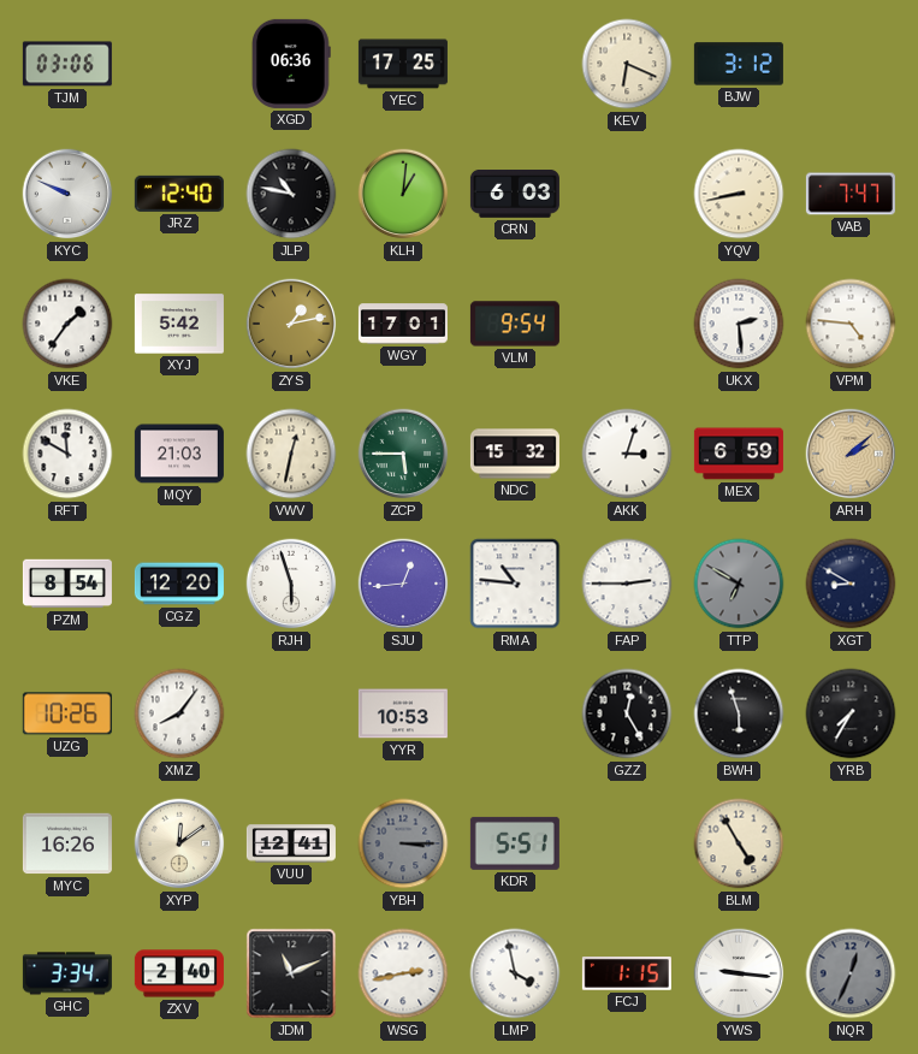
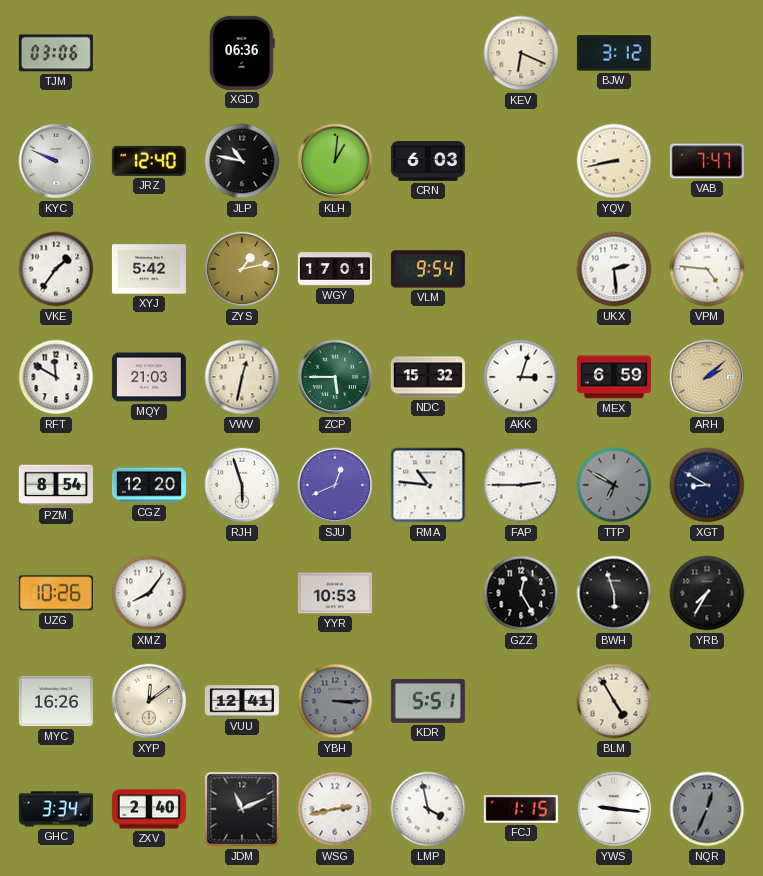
YEC: 17:25 -> none
SJU: 12:44 -> 12:41
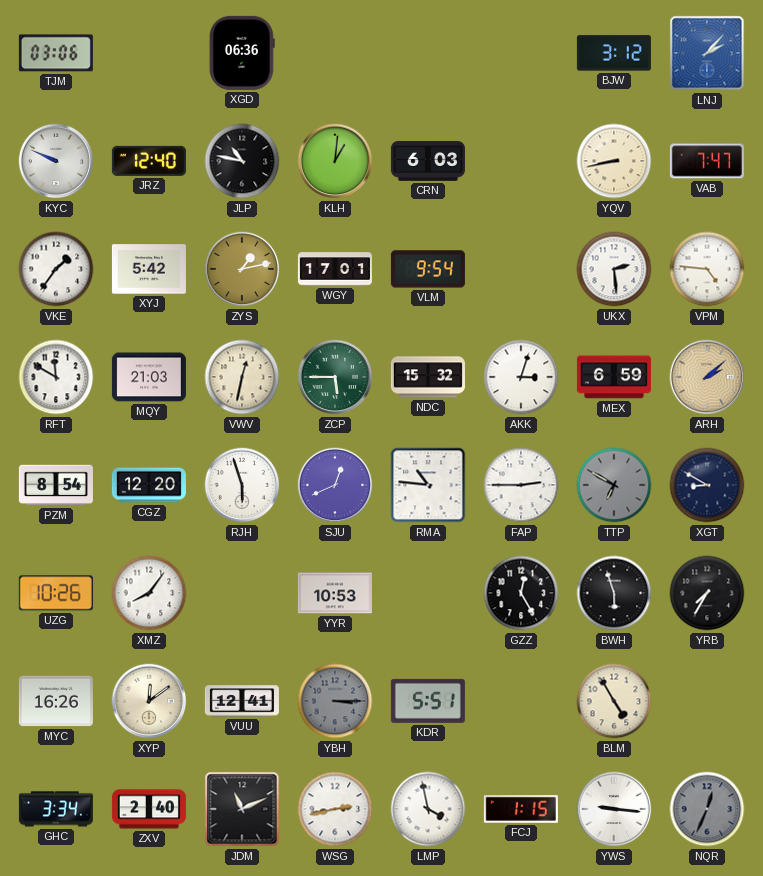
KEV: 6:19 -> none
LNJ: none -> 2:07
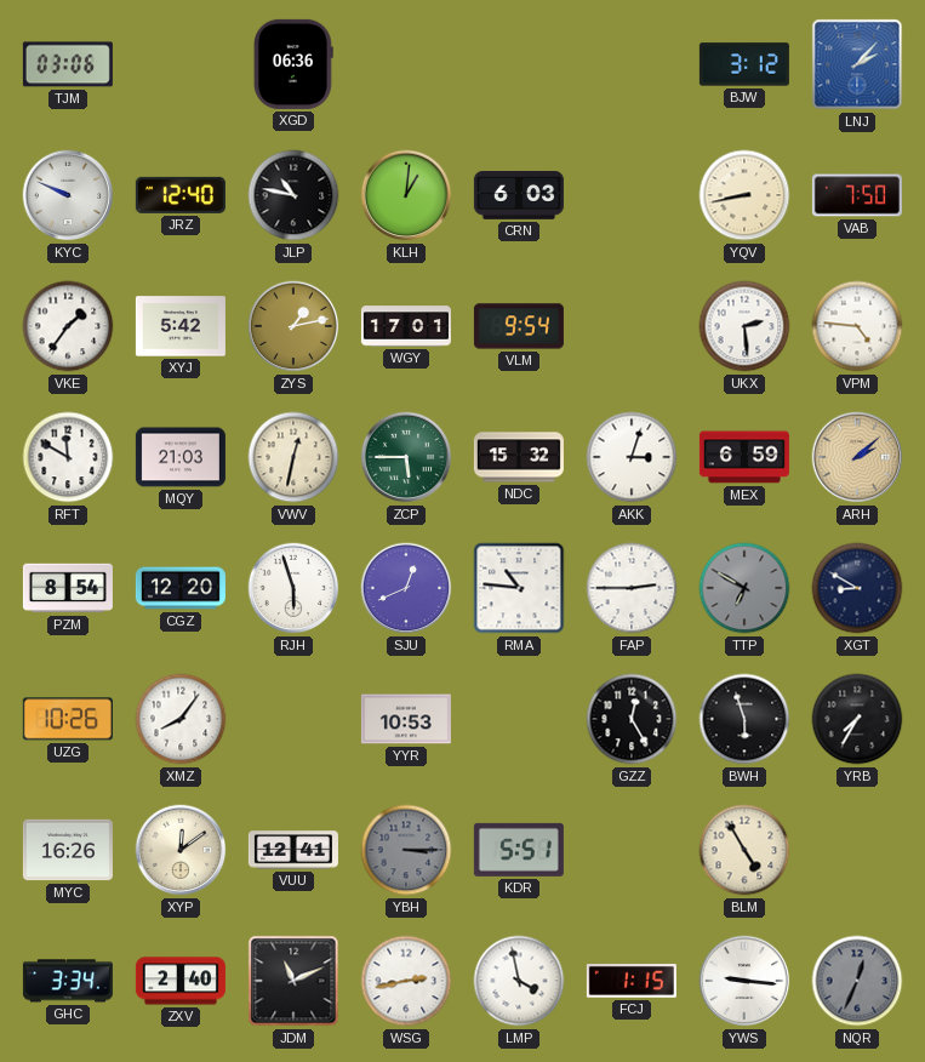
VAB: 7:47 -> 7:50
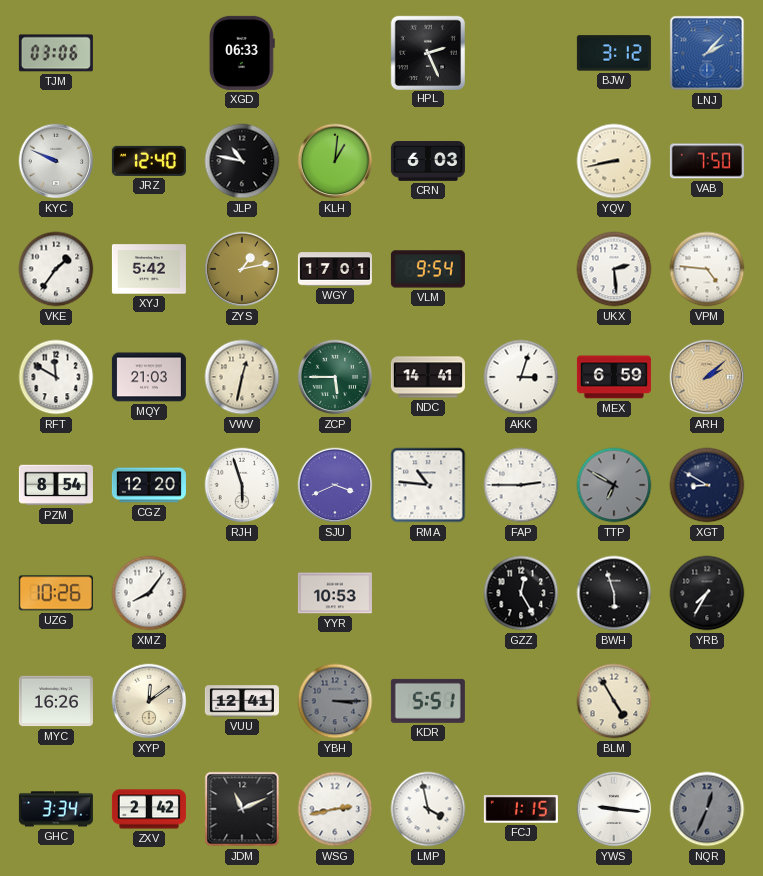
XGD: 06:36 -> 06:33
HPL: none -> 2:26
NDC: 15:32 -> 14:41
SJU: 12:41 -> 3:41
ZXV: 2:40 -> 2:42
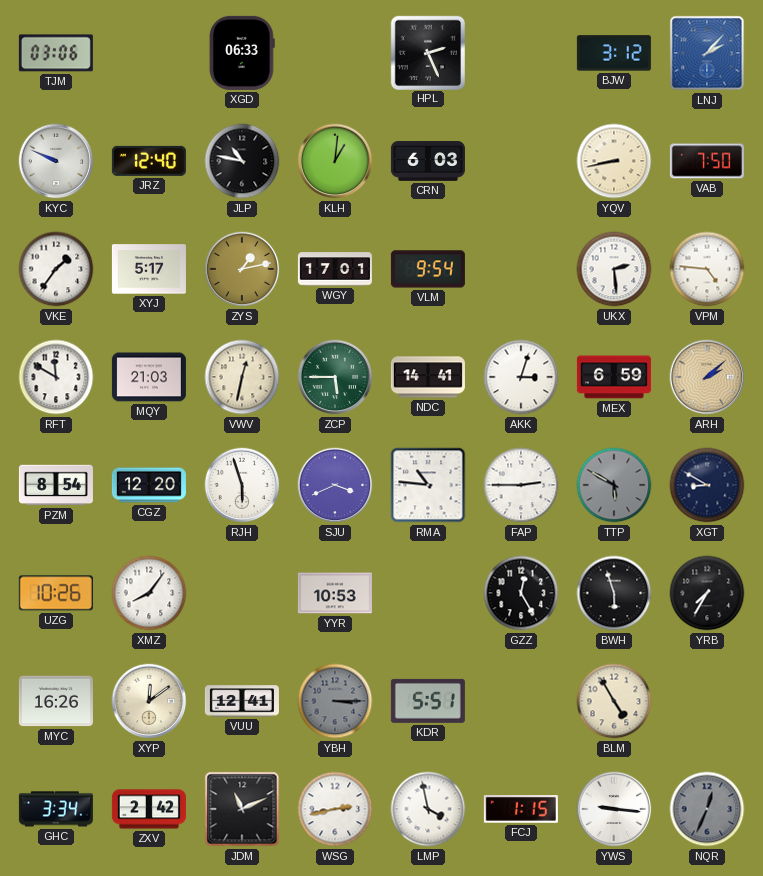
XYJ: 5:42 -> 5:17
TTP: 6:50 -> 5:50
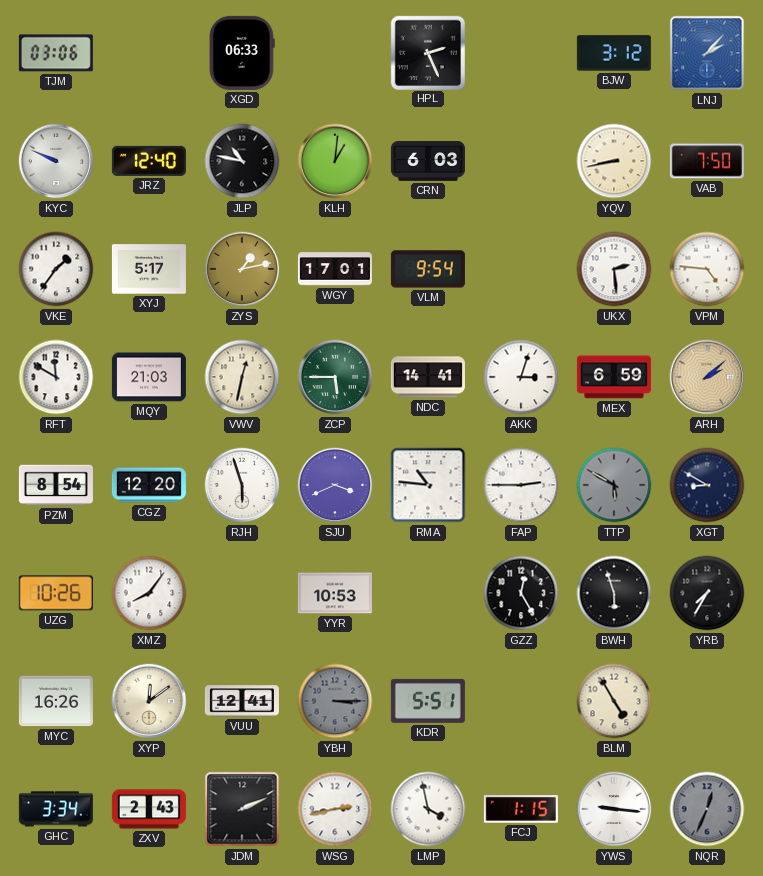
ZXV: 2:42 -> 2:43
JDM: 11:11 -> 2:11
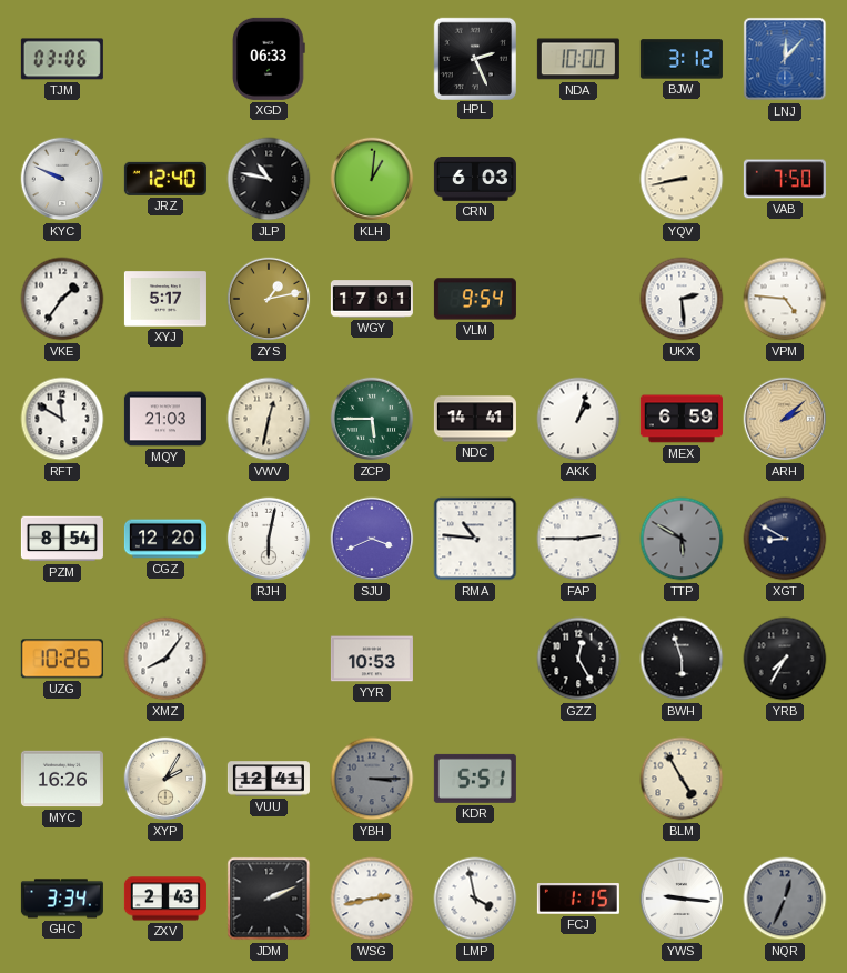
NDA: none -> 10:00
LNJ: 2:07 -> 12:07
AKK: 3:03 -> 1:03
RJH: 5:57 -> 6:02
XYP: 12:09 -> 2:05
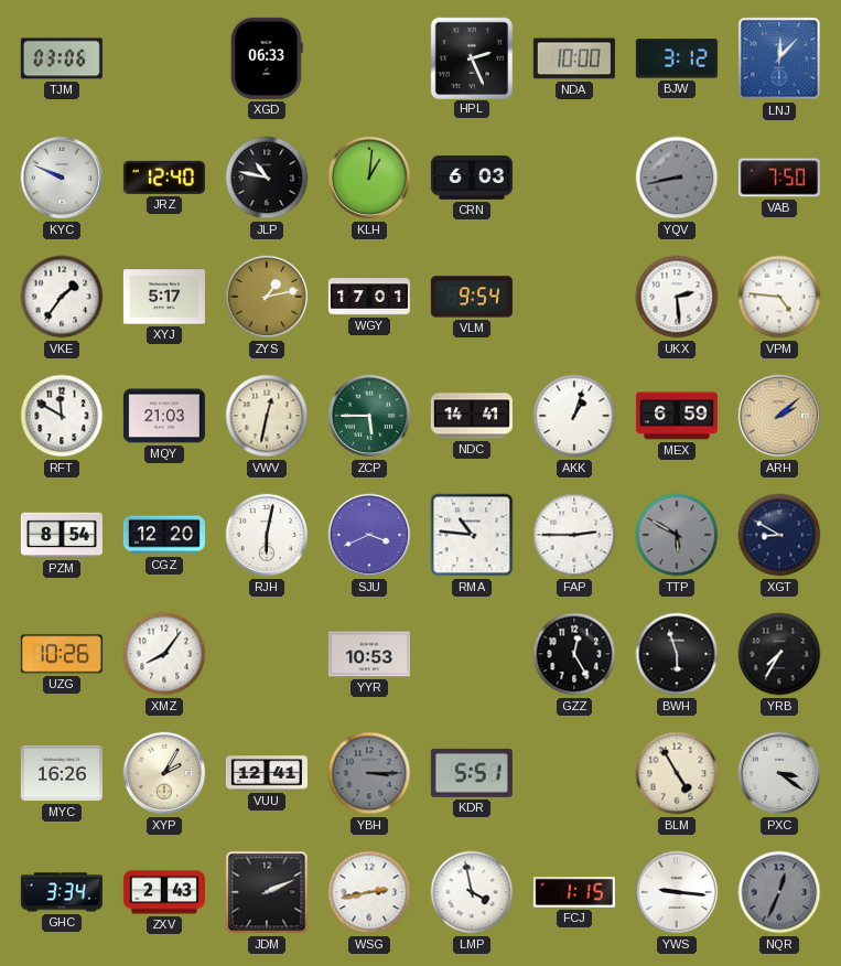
YQV dial: cream -> grey
PXC: none -> 3:21
